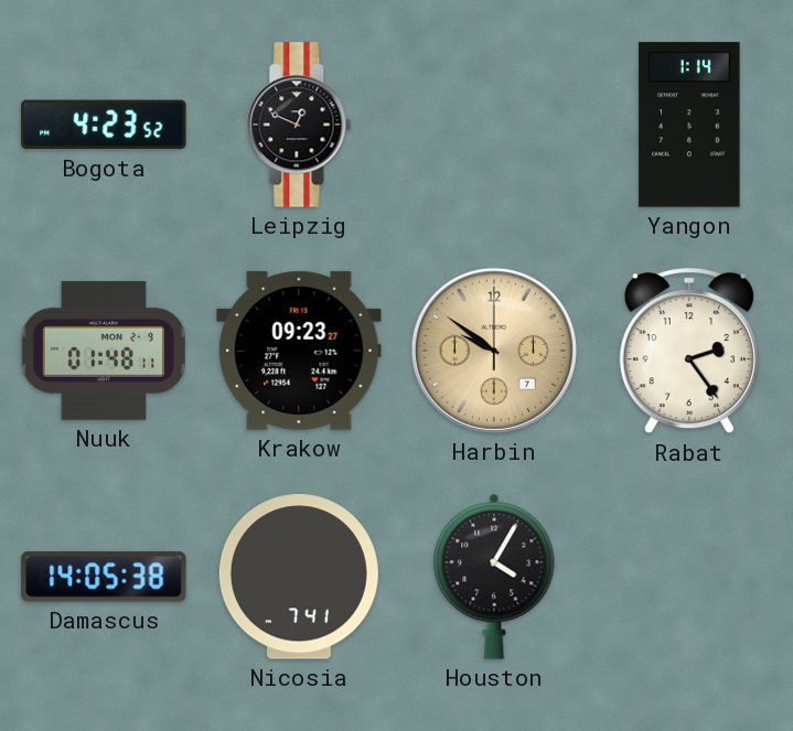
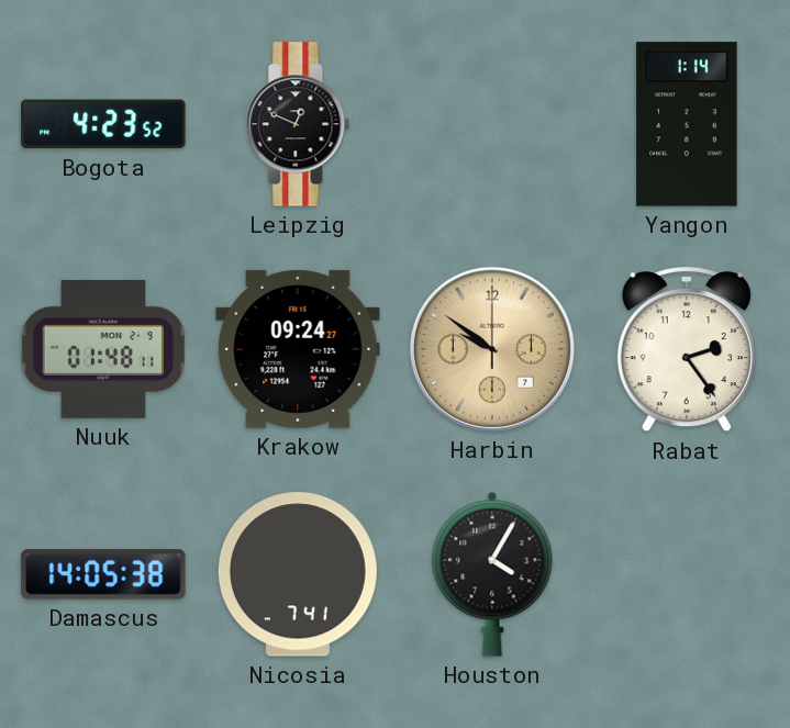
Krakow: 09:23 -> 09:24
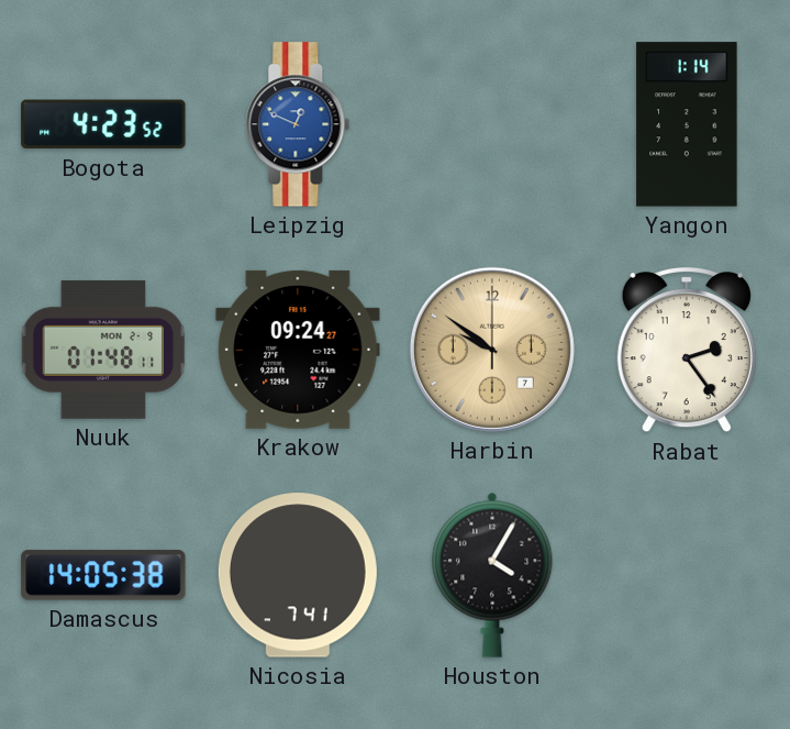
Leipzig dial: black -> blue
